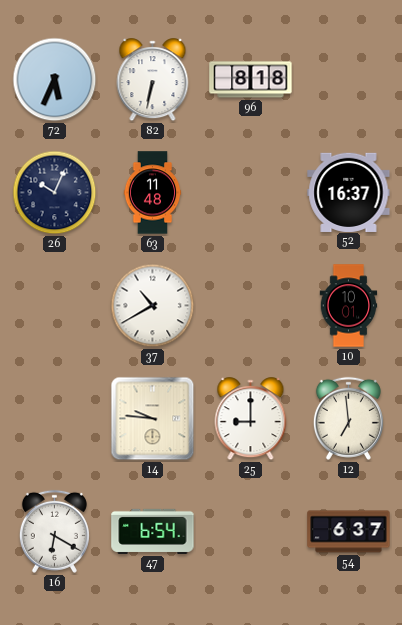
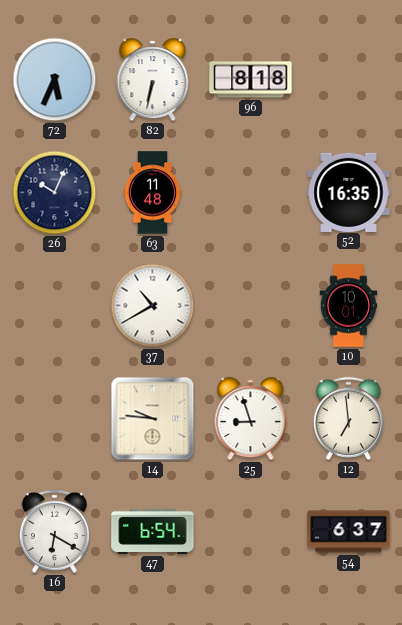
52: 16:37 -> 16:35
25: 9:00 -> 8:57
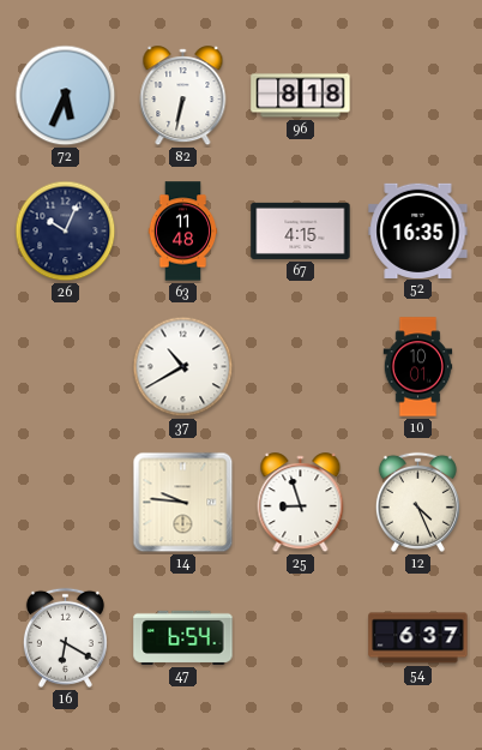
67: none -> 4:15
12: 6:59 -> 4:26
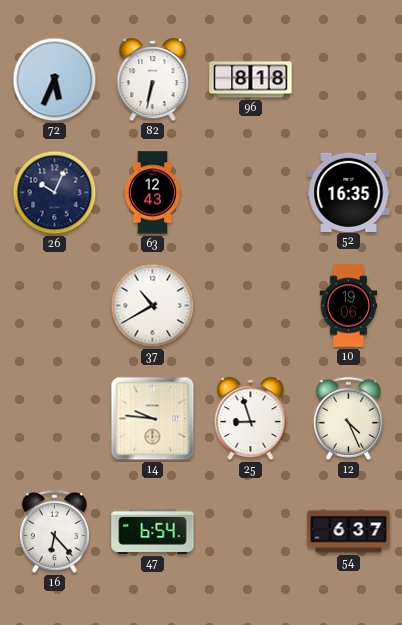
63: 11:48 -> 12:43
67: 4:15 -> none
10: 10:01 -> 19:06
16: 6:20 -> 6:23
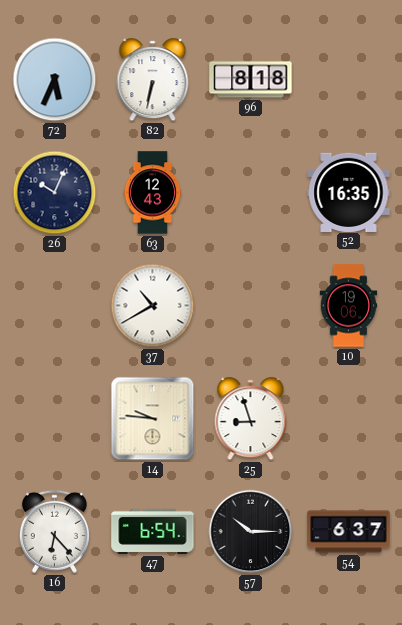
12: 4:26 -> none
57: none -> 10:15
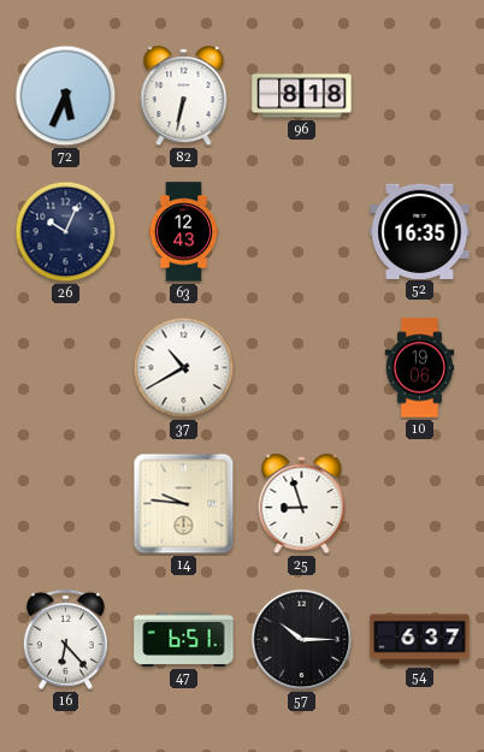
47: 6:54 -> 6:51
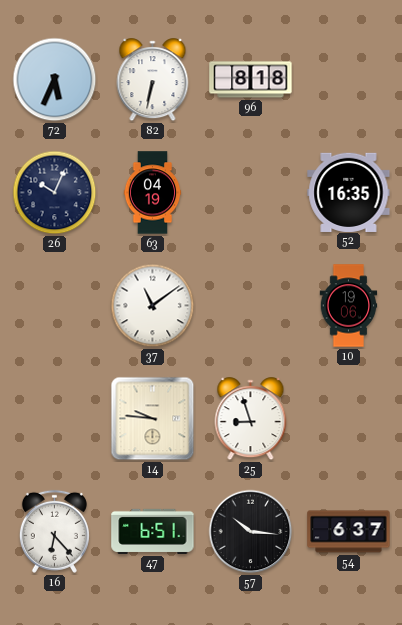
63: 12:43 -> 04:19
37: 10:40 -> 11:09
57: 10:15 -> 10:16
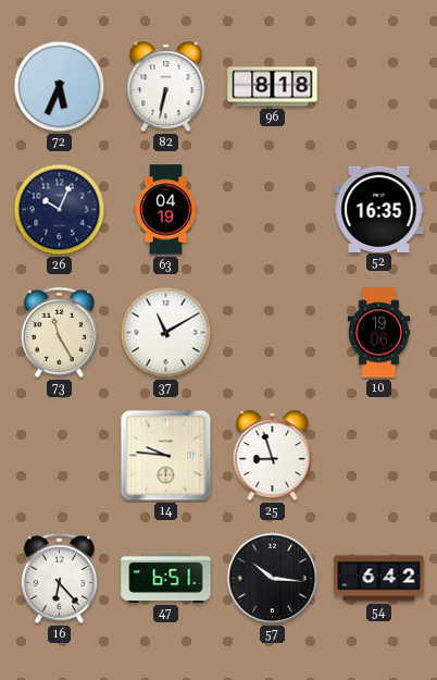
73: none -> 11:25
37: 11:09 -> 11:10
54: 6:37 -> 6:42
